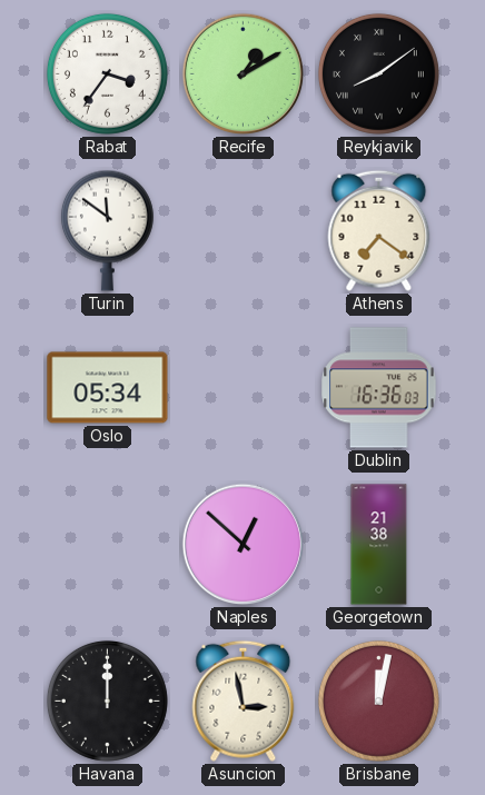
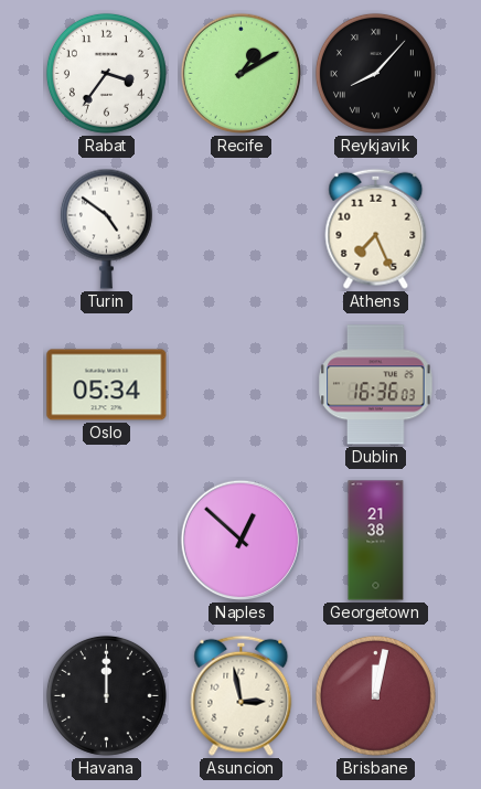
Reykjavik: 8:09 -> 8:07
Turin: 11:51 -> 4:51
Athens: 7:21 -> 7:26
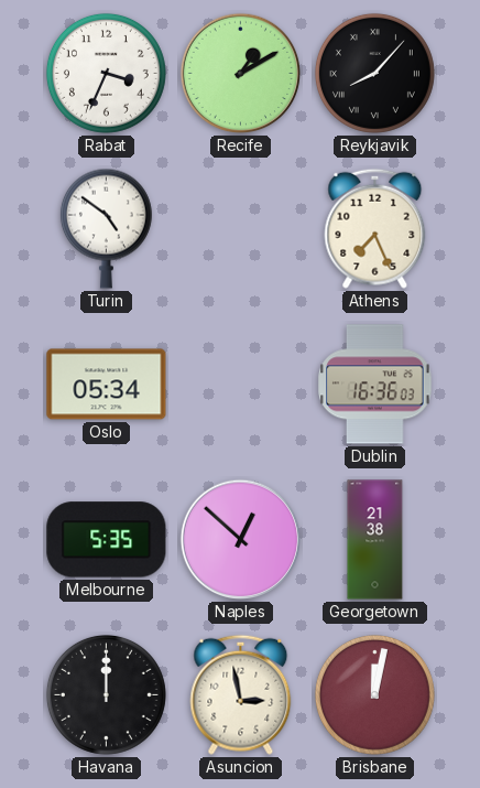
Rabat: 3:36 -> 3:34
Melbourne: none -> 5:35
